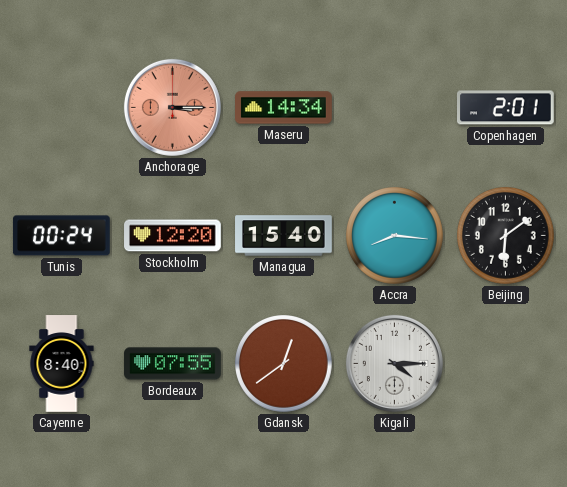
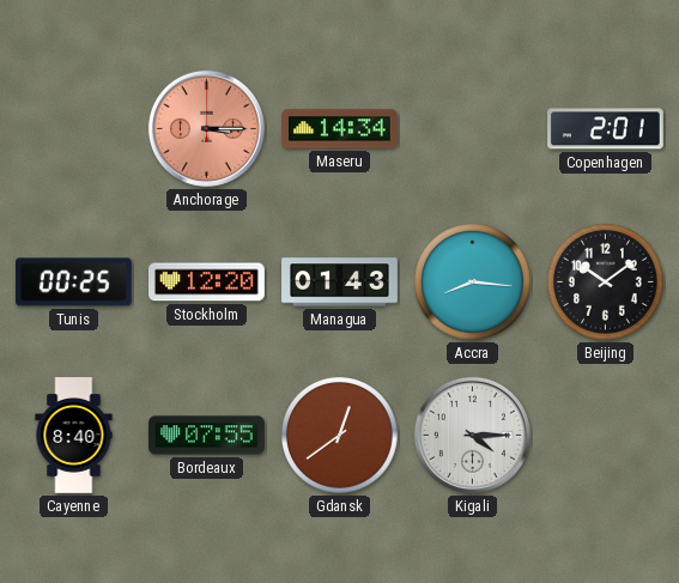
Tunis: 00:24 -> 00:25
Managua: 15:40 -> 01:43
Beijing: 6:09 -> 10:09
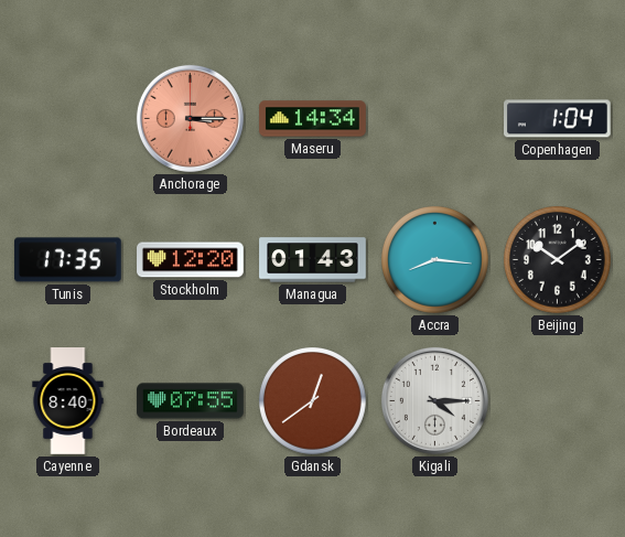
Copenhagen: 2:01 -> 1:04
Tunis: 00:25 -> 17:35
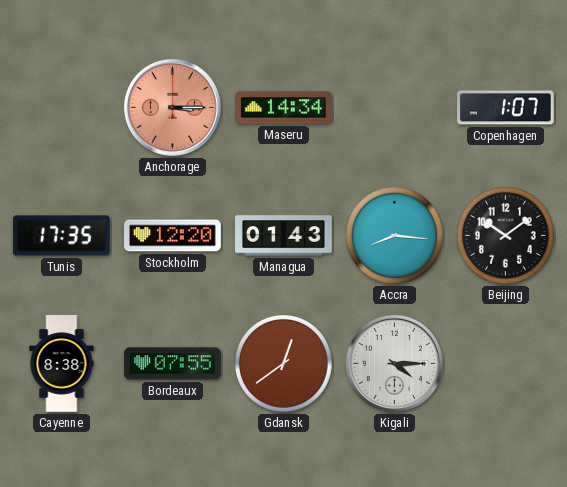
Copenhagen: 1:04 -> 1:07
Cayenne: 8:40 -> 8:38
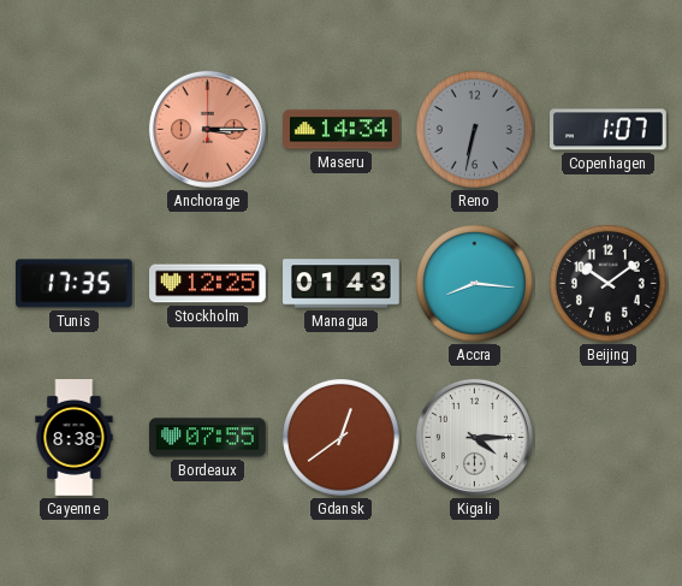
Reno: none -> 6:32
Stockholm: 12:20 -> 12:25
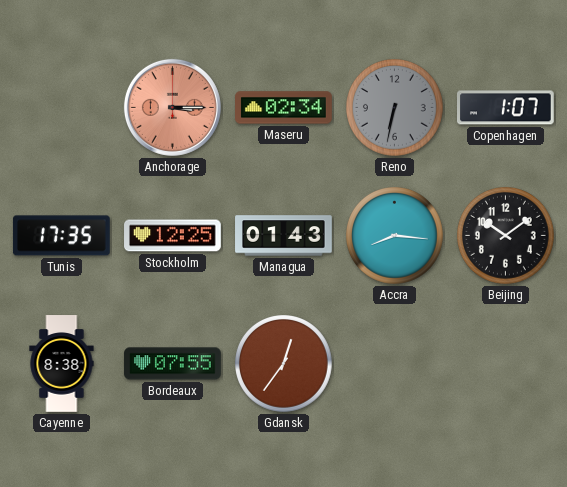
Maseru: 14:34 -> 02:34
Gdansk: 12:39 -> 12:36
Kigali: 4:15 -> none
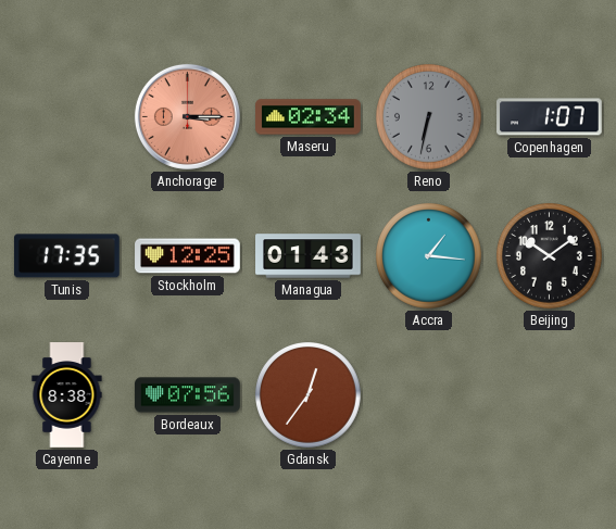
Accra: 8:16 -> 1:16
Bordeaux: 07:55 -> 07:56
